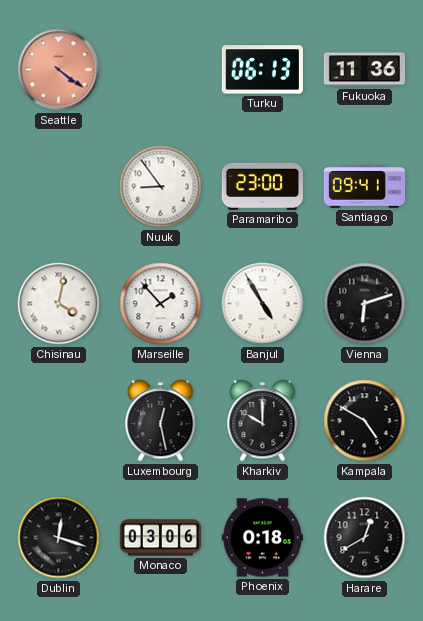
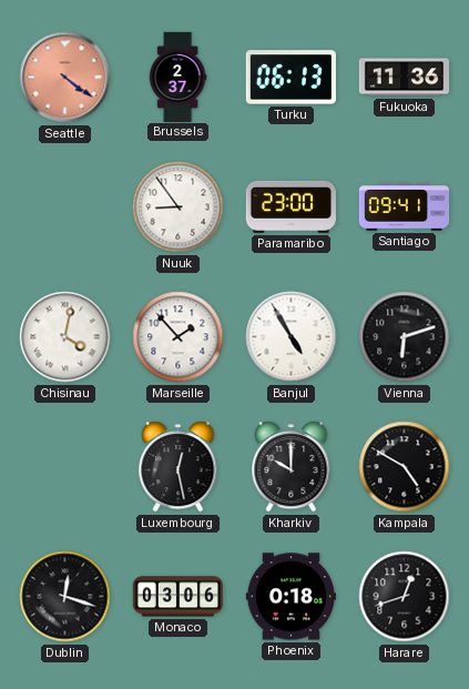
Brussels: none -> 2:37
Harare: 12:40 -> 12:42
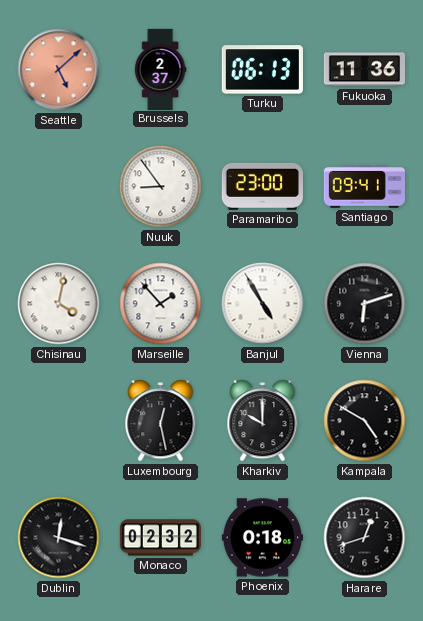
Seattle: 4:21 -> 5:08
Monaco: 03:06 -> 02:32
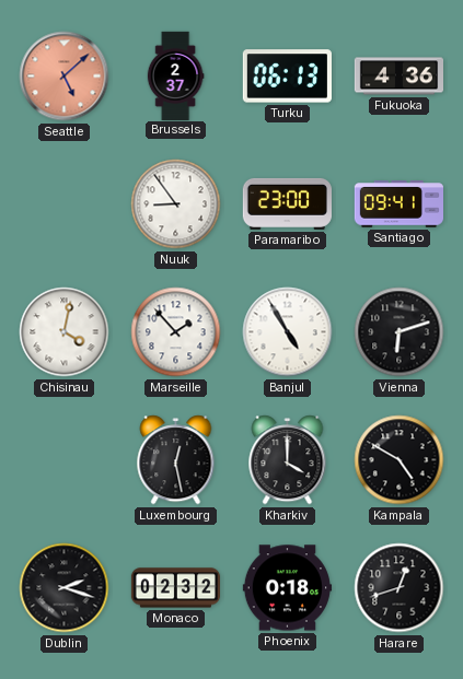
Fukuoka: 11:36 -> 4:36
Kharkiv: 10:00 -> 4:00
Dublin: 12:18 -> 2:18
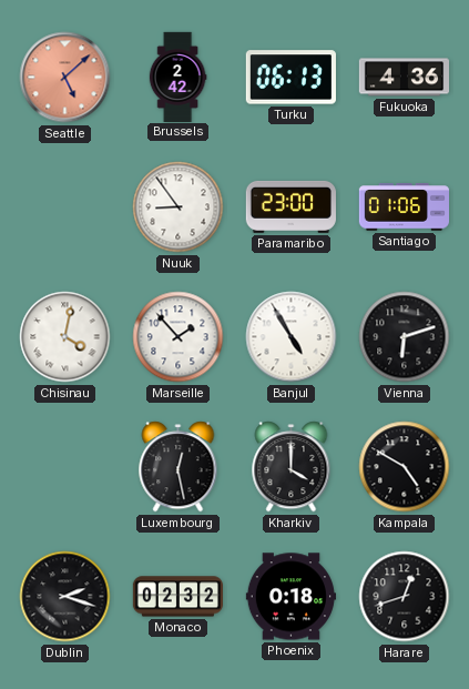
Brussels: 2:37 -> 2:42
Santiago: 09:41 -> 01:06
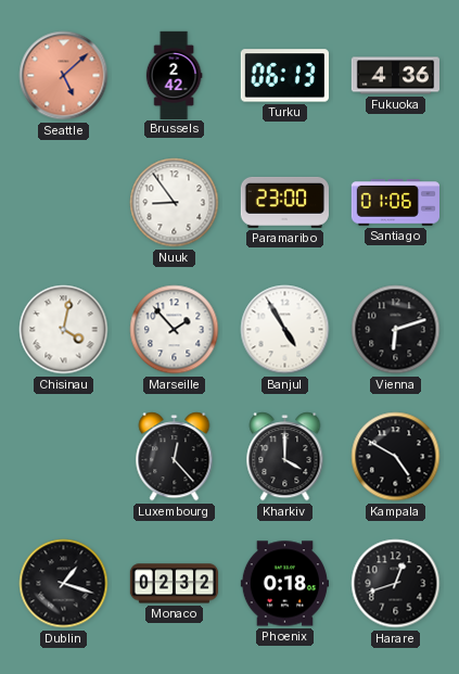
Luxembourg: 12:28 -> 12:23
Dublin: 2:18 -> 1:18
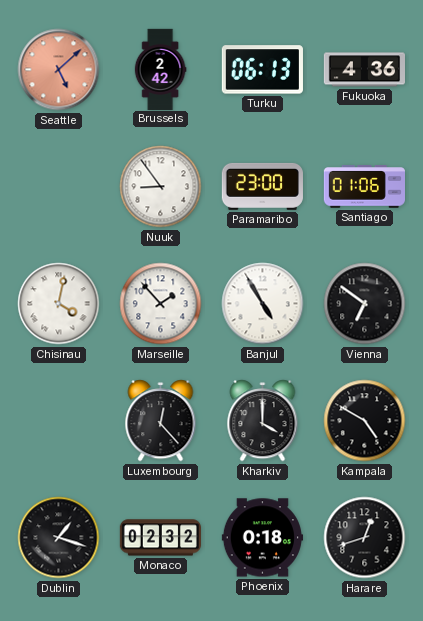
Vienna: 6:12 -> 6:51
